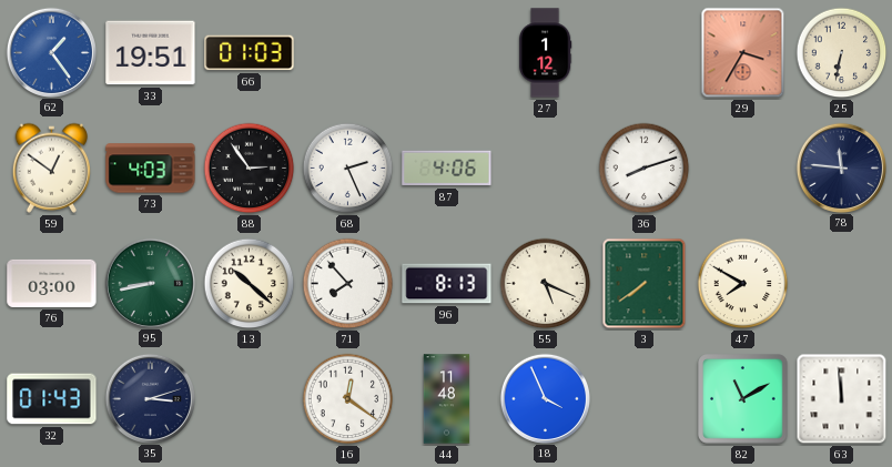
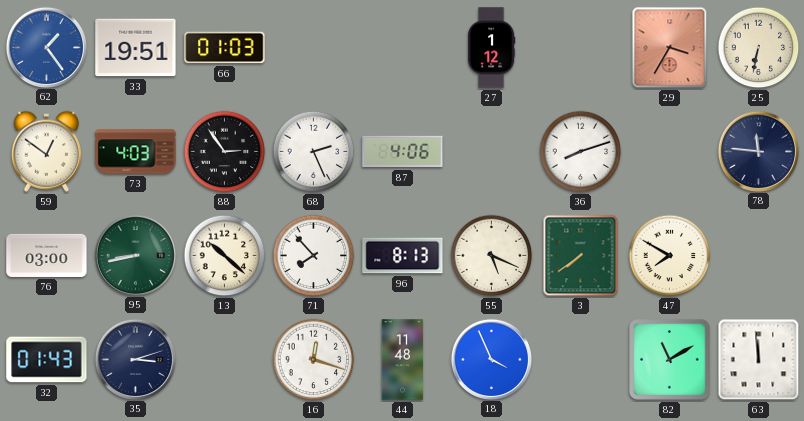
16: 12:21 -> 12:18
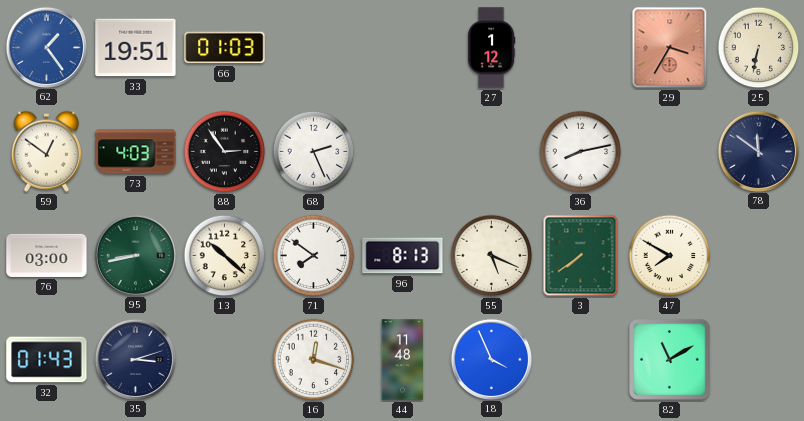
87: 4:06 -> none
36: 8:12 -> 8:13
78: 11:46 -> 11:51
71: 7:53 -> 7:51
63: 11:59 -> none
